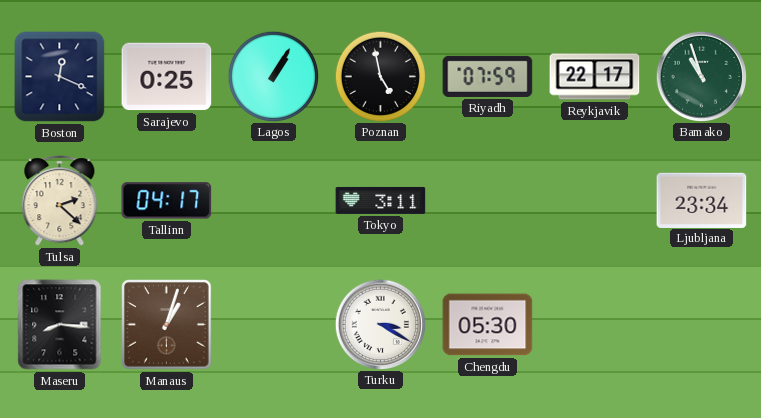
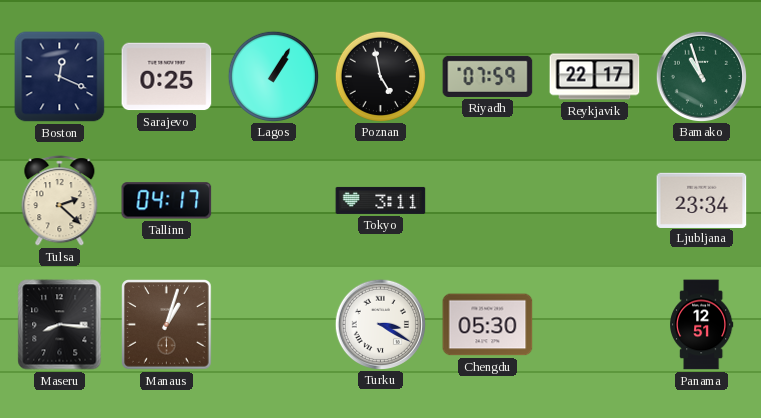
Panama: none -> 12:51
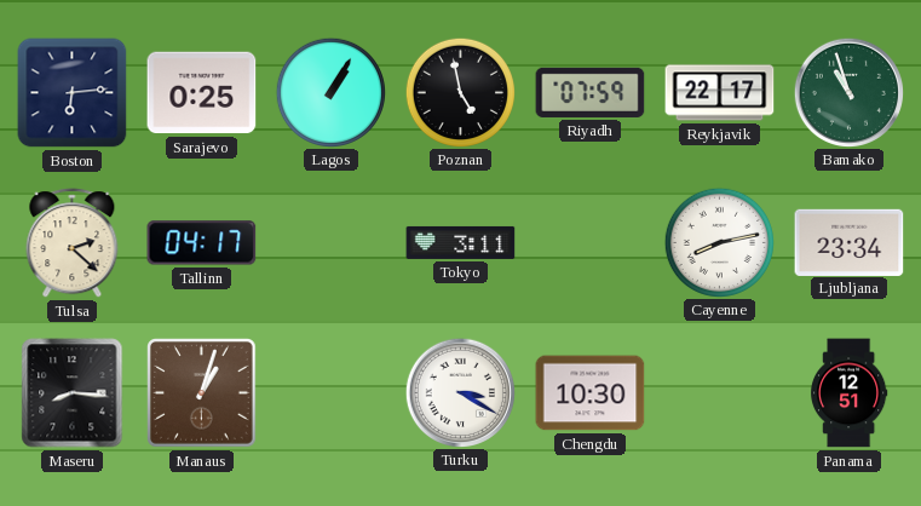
Boston: 12:19 -> 6:14
Cayenne: none -> 8:13
Chengdu: 05:30 -> 10:30
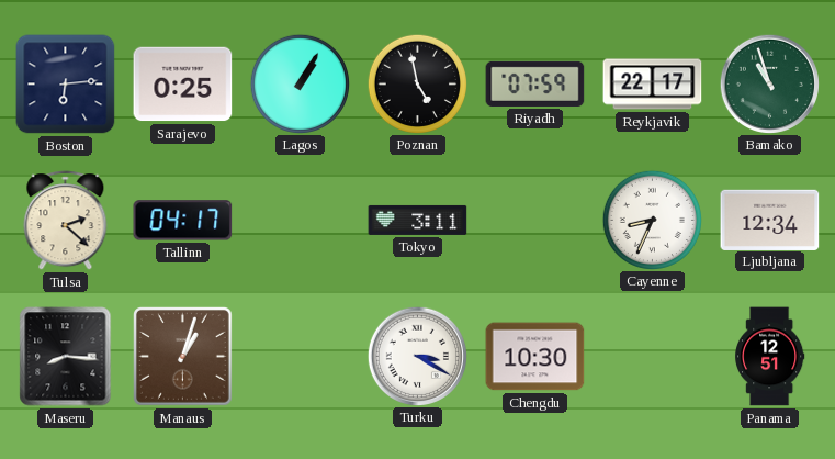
Cayenne: 8:13 -> 8:34
Ljubljana: 23:34 -> 12:34
